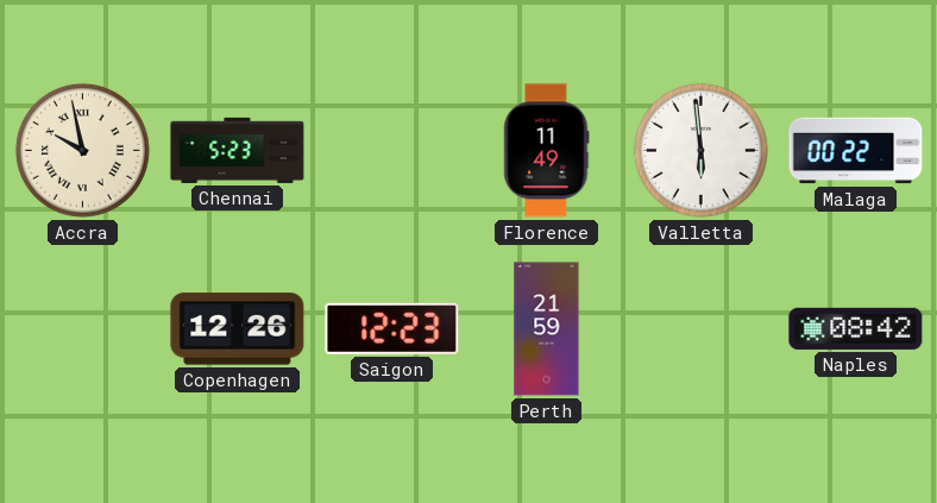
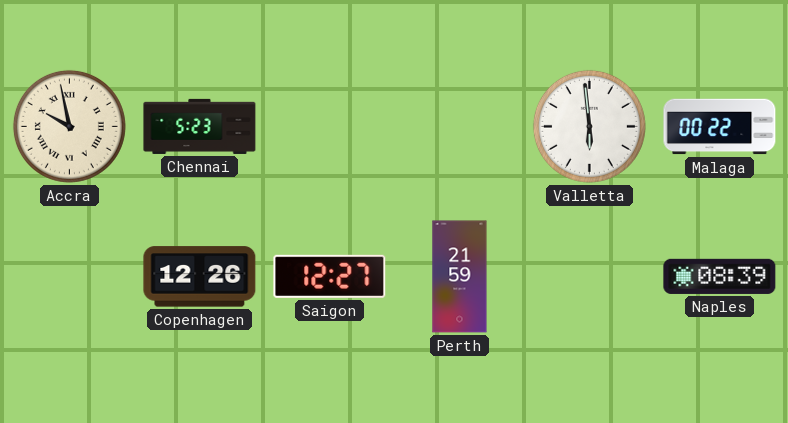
Florence: 11:49 -> none
Saigon: 12:23 -> 12:27
Naples: 08:42 -> 08:39
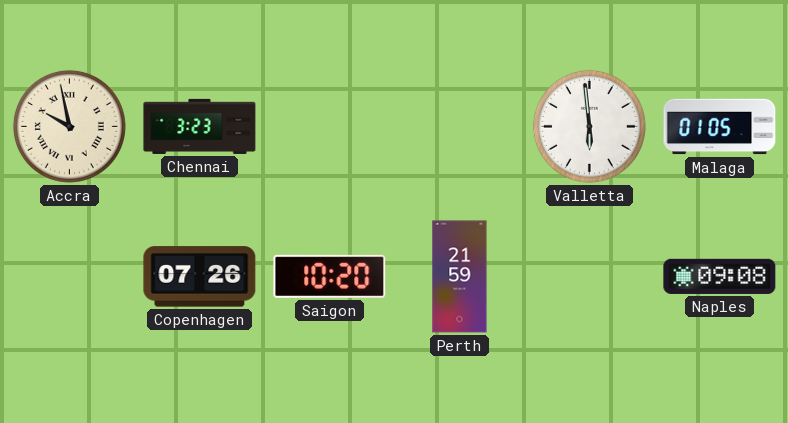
Chennai: 5:23 -> 3:23
Malaga: 00:22 -> 01:05
Copenhagen: 12:26 -> 07:26
Saigon: 12:27 -> 10:20
Naples: 08:39 -> 09:08
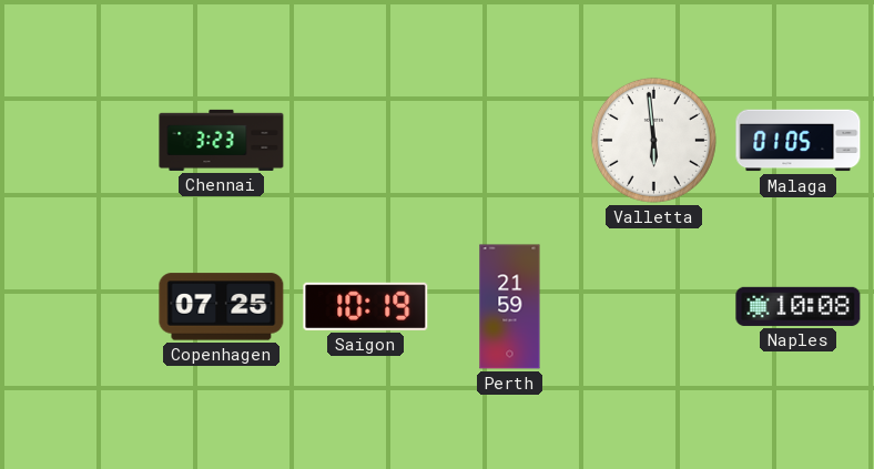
Accra: 9:58 -> none
Copenhagen: 07:26 -> 07:25
Saigon: 10:20 -> 10:19
Naples: 09:08 -> 10:08
